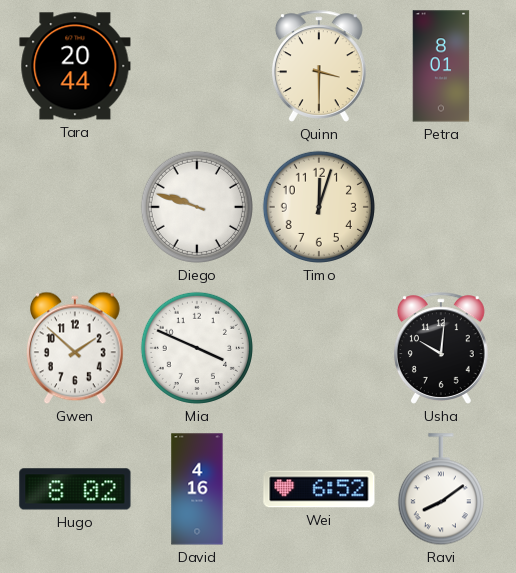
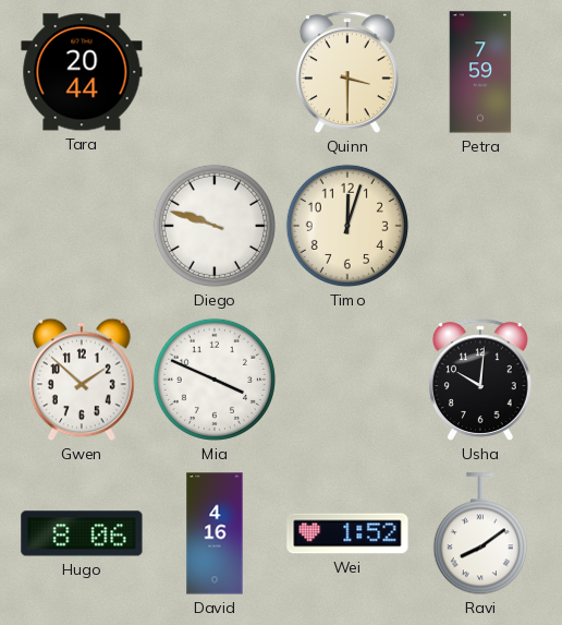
Petra: 8:01 -> 7:59
Hugo: 8:02 -> 8:06
Wei: 6:52 -> 1:52
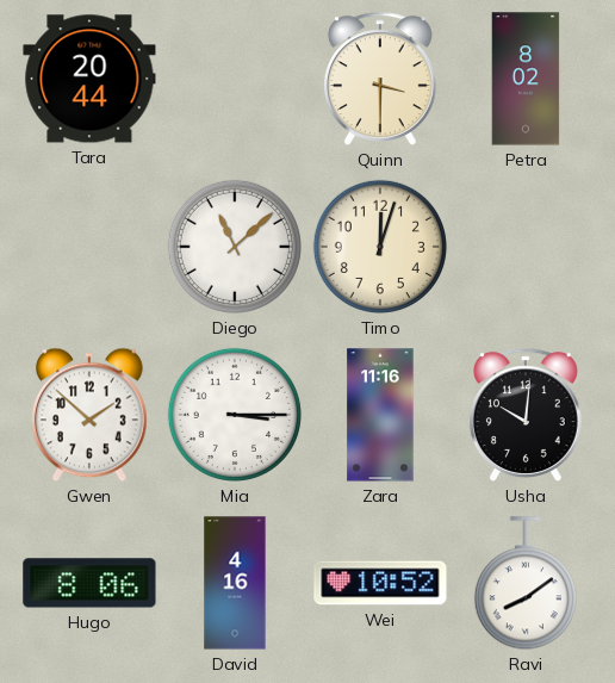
Petra: 7:59 -> 8:02
Diego: 9:48 -> 11:08
Mia: 3:49 -> 3:15
Zara: none -> 11:16
Wei: 1:52 -> 10:52
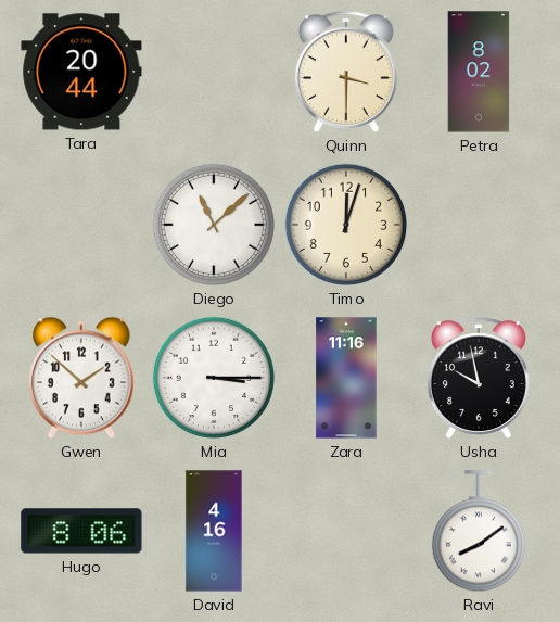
Usha: 10:01 -> 9:58
Wei: 10:52 -> none
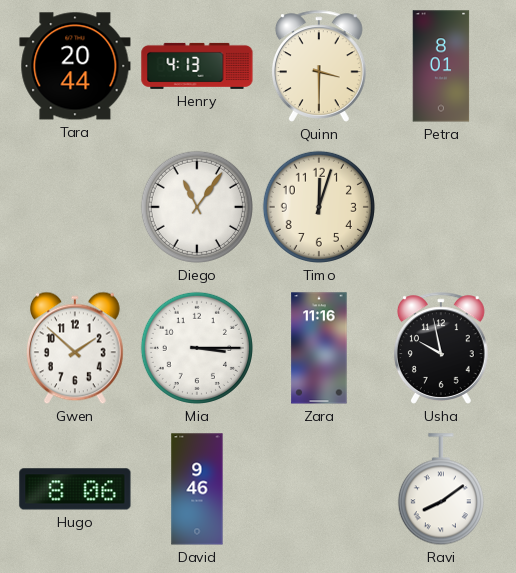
Henry: none -> 4:13
Petra: 8:02 -> 8:01
Diego: 11:08 -> 11:06
David: 4:16 -> 9:46
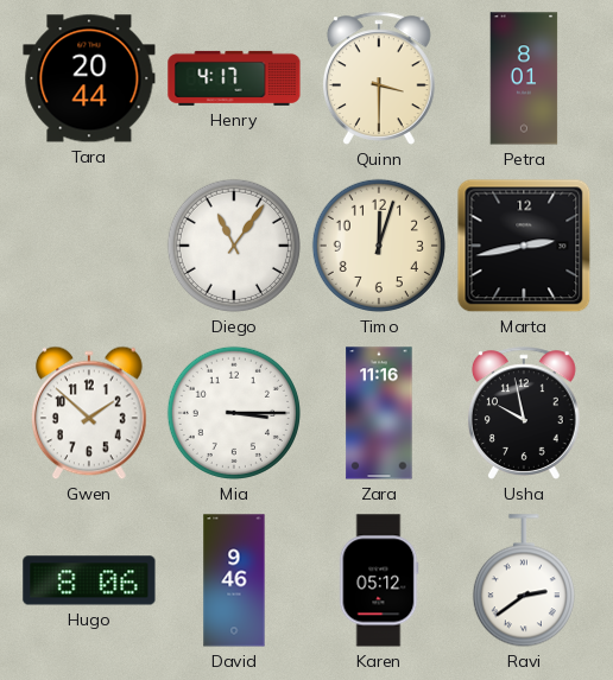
Henry: 4:13 -> 4:17
Marta: none -> 2:43
Karen: none -> 05:12
Ravi: 8:09 -> 2:39
